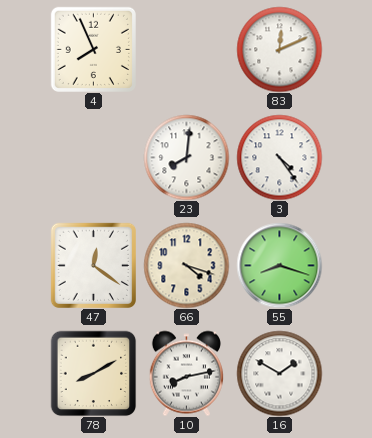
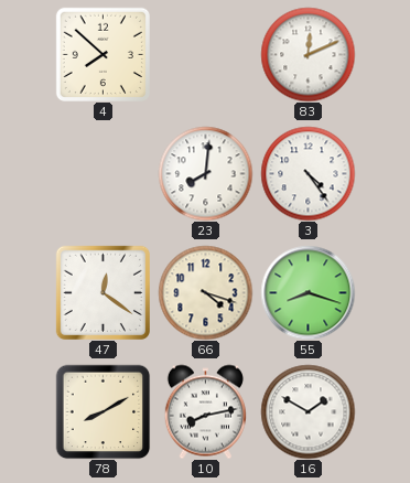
4: 7:56 -> 7:52
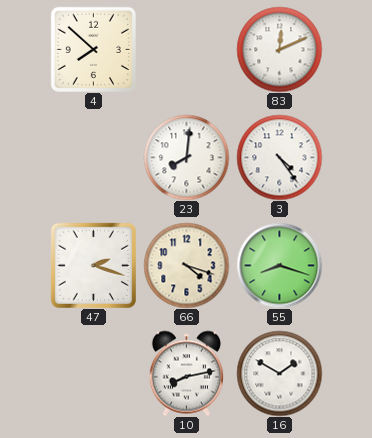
47: 12:21 -> 2:18
78: 8:10 -> none
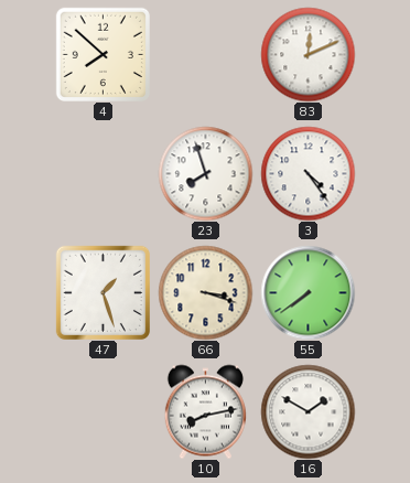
23: 8:01 -> 7:57
47: 2:18 -> 1:27
66: 4:18 -> 3:18
55: 8:18 -> 7:39
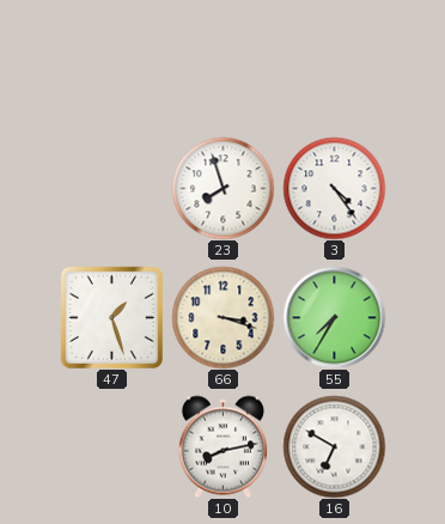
4: 7:52 -> none
83: 12:11 -> none
55: 7:39 -> 7:35
16: 1:50 -> 6:50
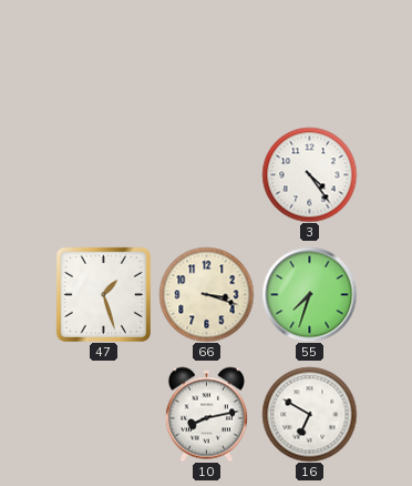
23: 7:57 -> none
55: 7:35 -> 7:33
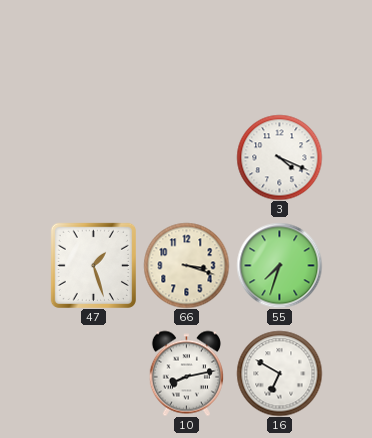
3: 4:24 -> 4:19
